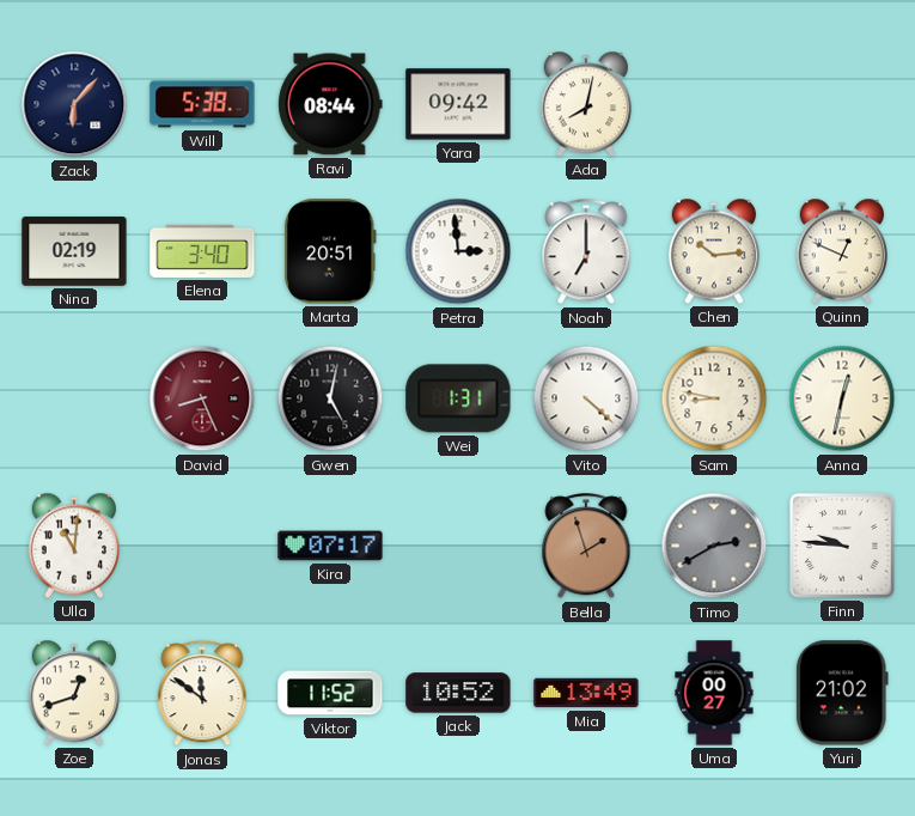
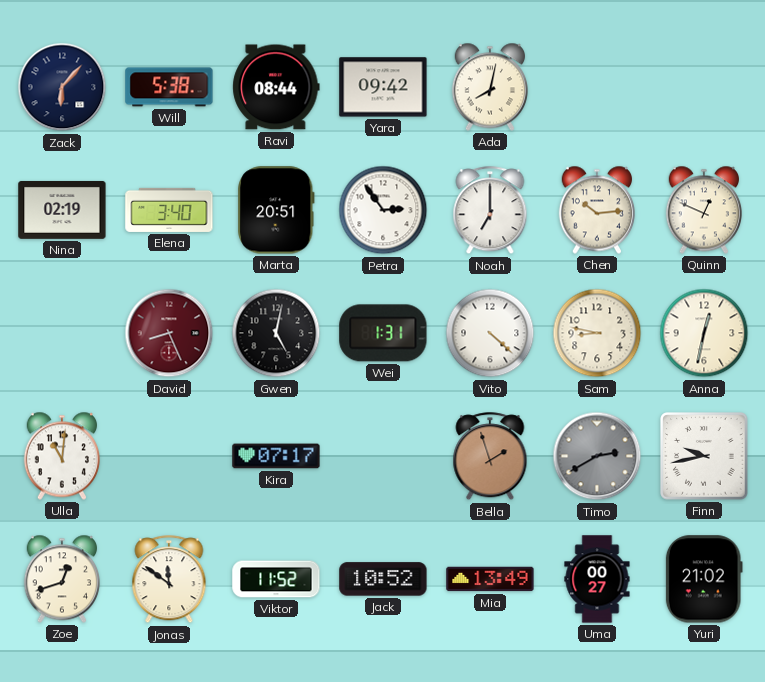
Petra: 2:59 -> 2:54
Finn: 9:46 -> 9:43
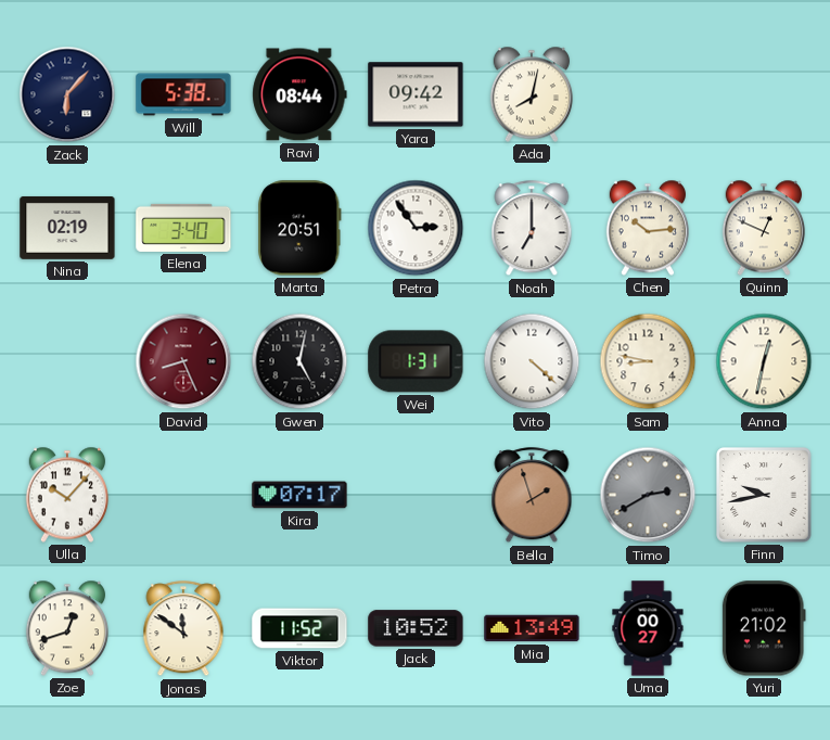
Ulla: 11:01 -> 10:07
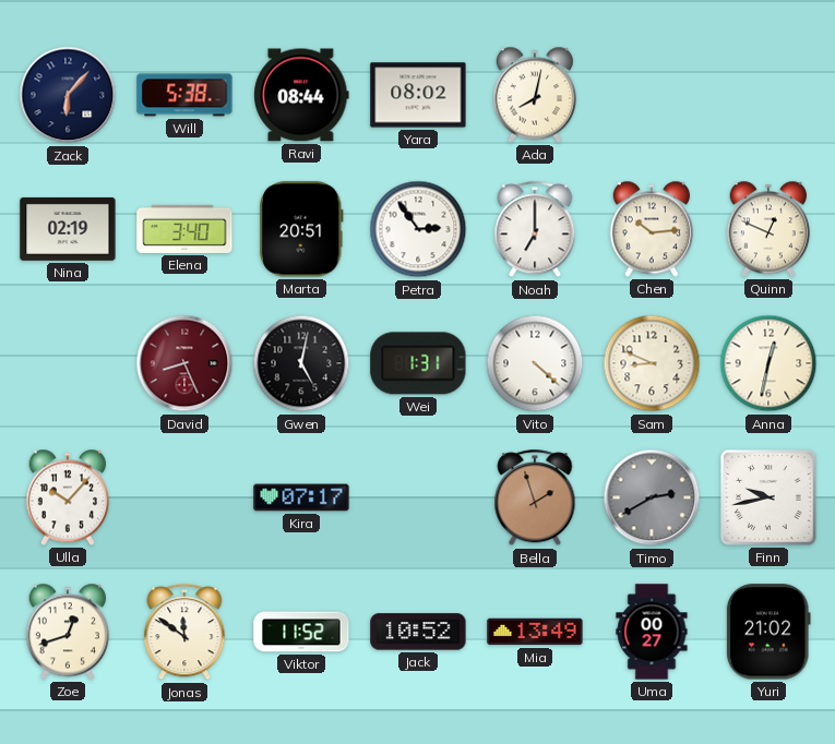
Yara: 09:42 -> 08:02
Sam: 8:47 -> 8:49
